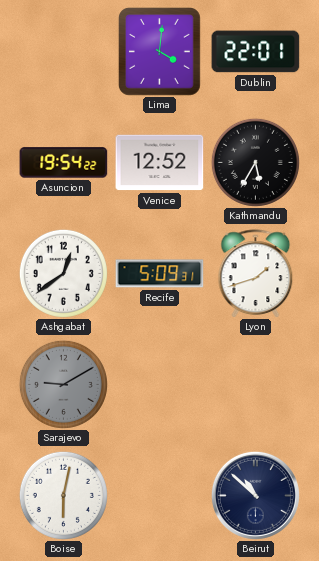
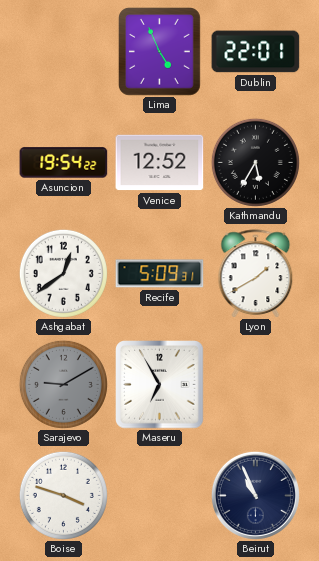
Lima: 4:01 -> 4:56
Lyon: 1:42 -> 1:40
Maseru: none -> 6:55
Boise: 6:02 -> 3:48
Beirut: 10:52 -> 10:56
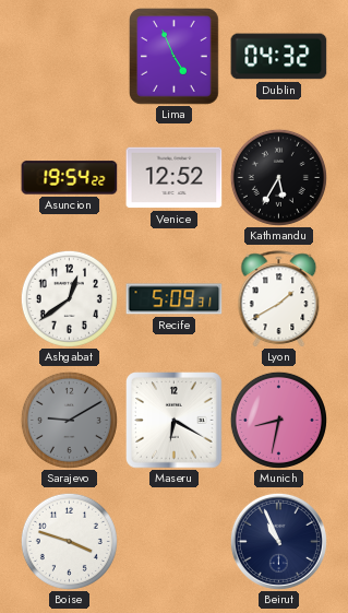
Dublin: 22:01 -> 04:32
Maseru: 6:55 -> 6:20
Munich: none -> 8:32
